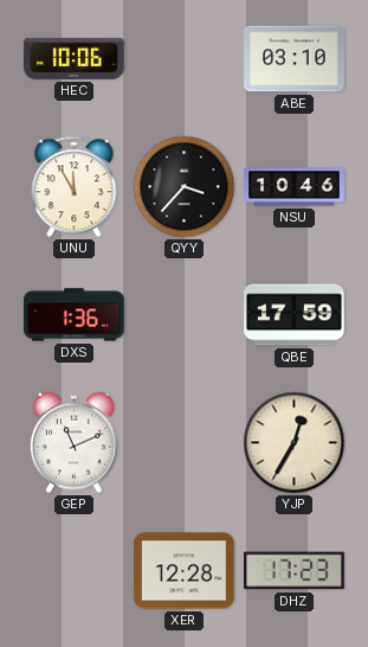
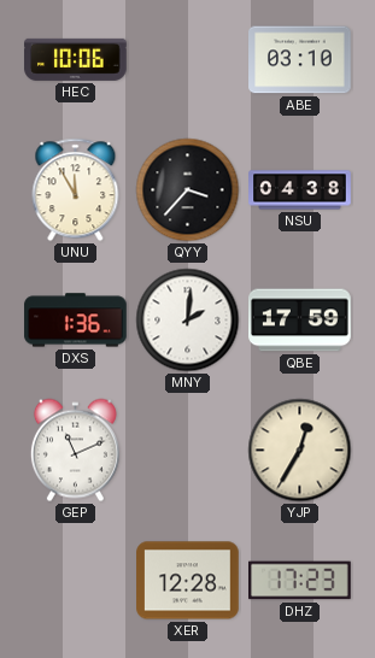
NSU: 10:46 -> 04:38
MNY: none -> 2:01
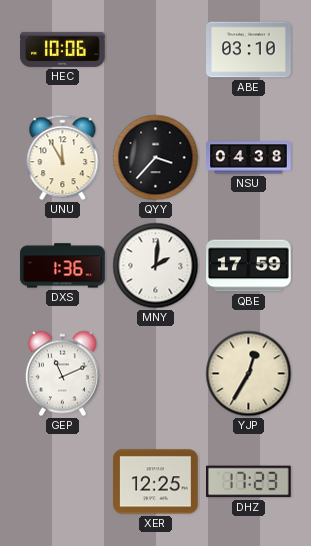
XER: 12:28 -> 12:25
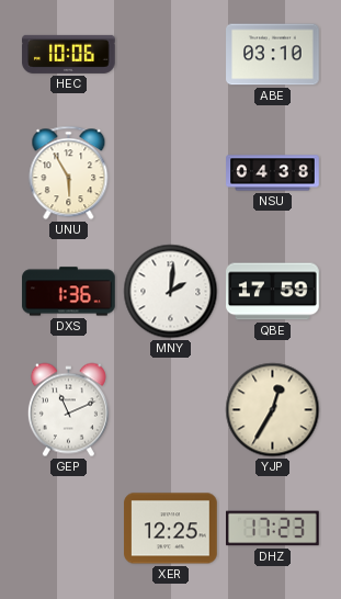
UNU: 11:55 -> 5:55
QYY: 3:37 -> none
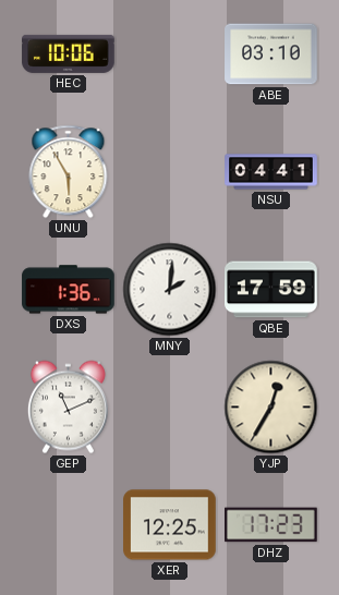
NSU: 04:38 -> 04:41
